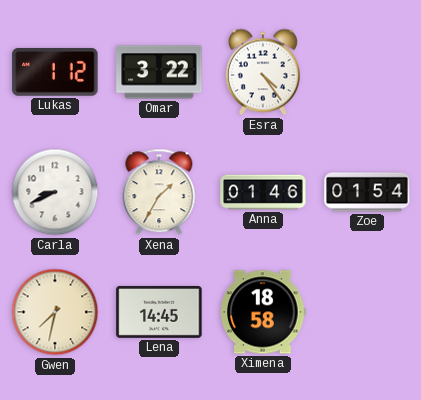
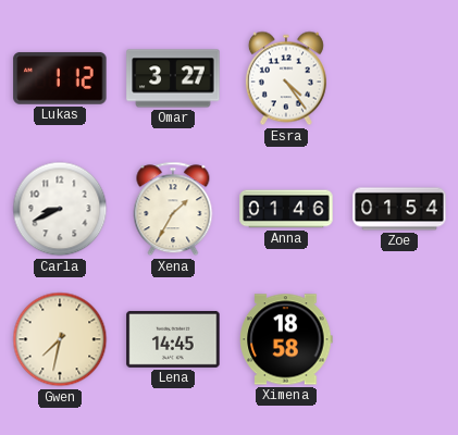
Omar: 3:22 -> 3:27
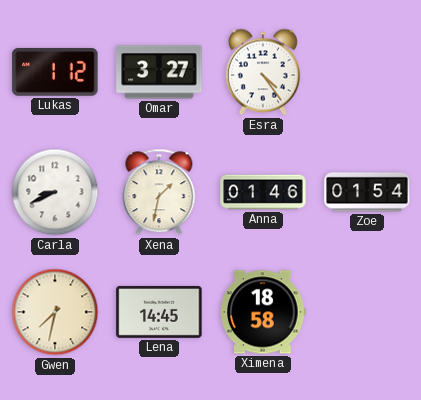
Xena: 1:35 -> 1:32
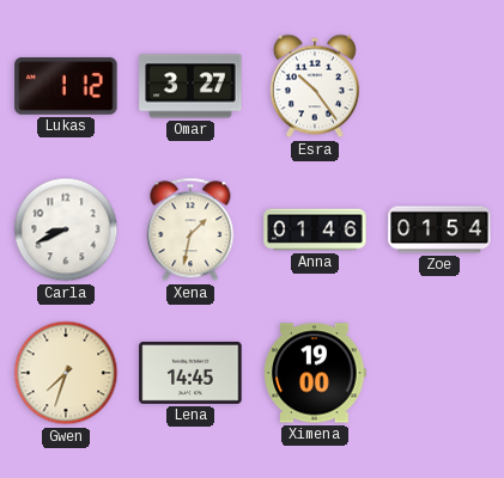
Esra: 4:24 -> 10:24
Gwen: 7:32 -> 7:33
Ximena: 18:58 -> 19:00
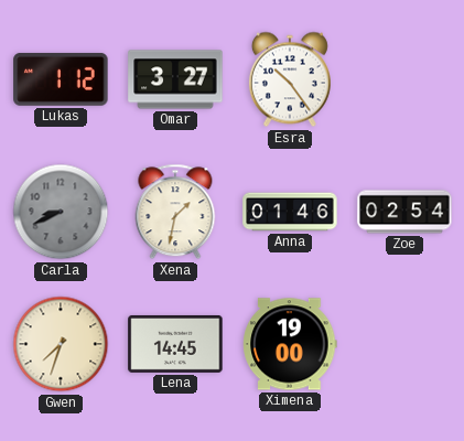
Carla dial: white -> grey
Zoe: 01:54 -> 02:54
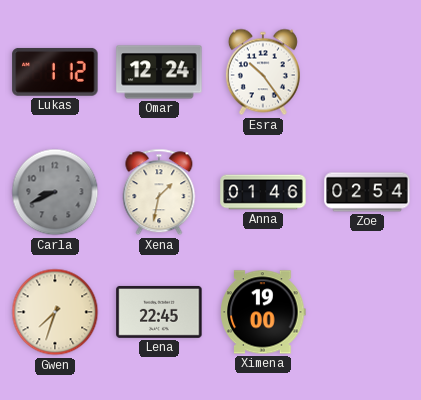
Omar: 3:27 -> 12:24
Lena: 14:45 -> 22:45
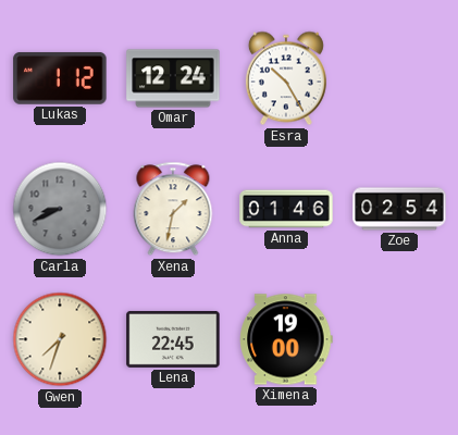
Esra: 10:24 -> 10:25
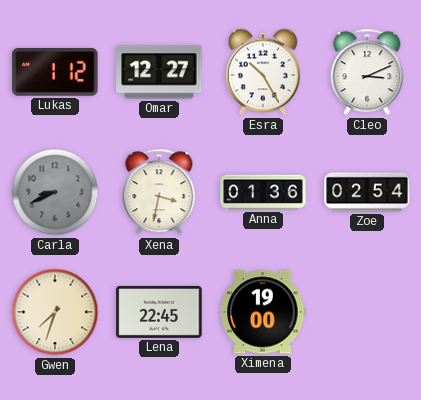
Omar: 12:24 -> 12:27
Cleo: none -> 3:11
Xena: 1:32 -> 3:32
Anna: 01:46 -> 01:36
